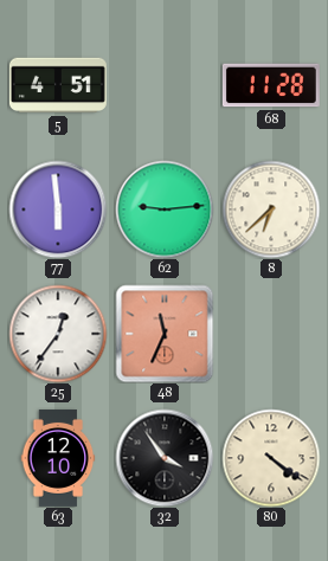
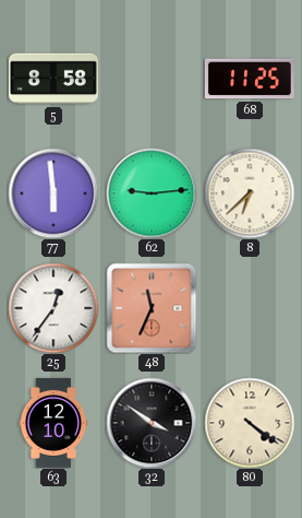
5: 4:51 -> 8:58
68: 11:28 -> 11:25
32: 3:54 -> 3:51
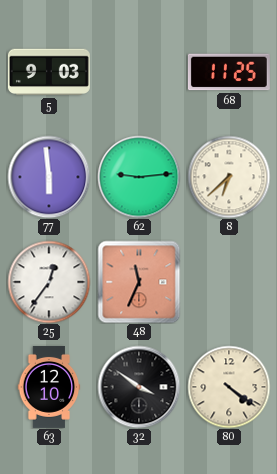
5: 8:58 -> 9:03
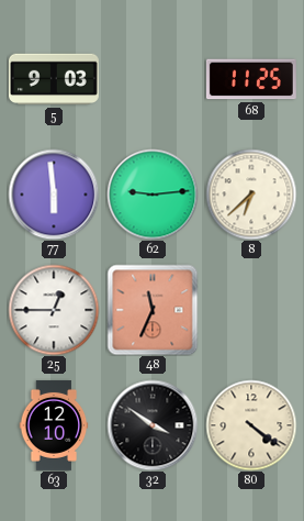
25: 12:36 -> 12:45
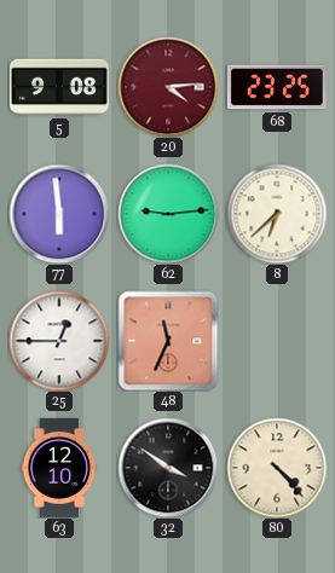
5: 9:03 -> 9:08
20: none -> 4:14
68: 11:25 -> 23:25
80: 4:21 -> 4:23
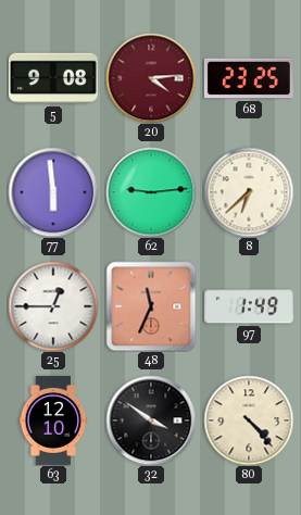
97: none -> 1:49
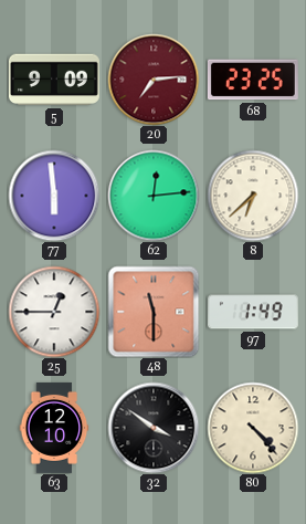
5: 9:08 -> 9:09
20: 4:14 -> 7:14
62: 9:14 -> 12:14
48: 11:34 -> 11:30
